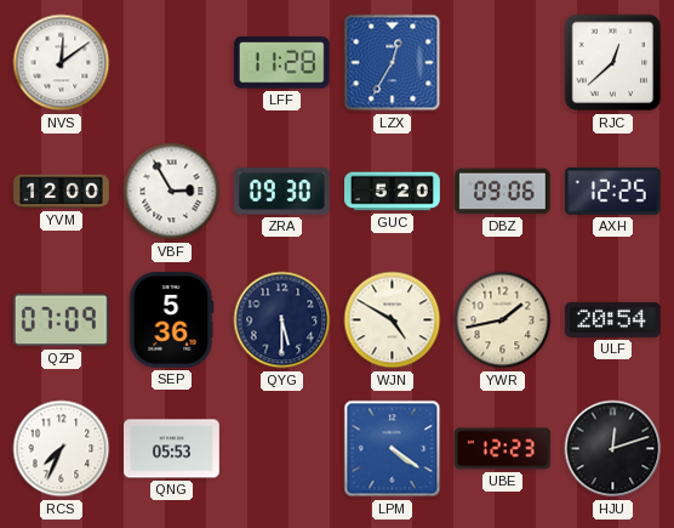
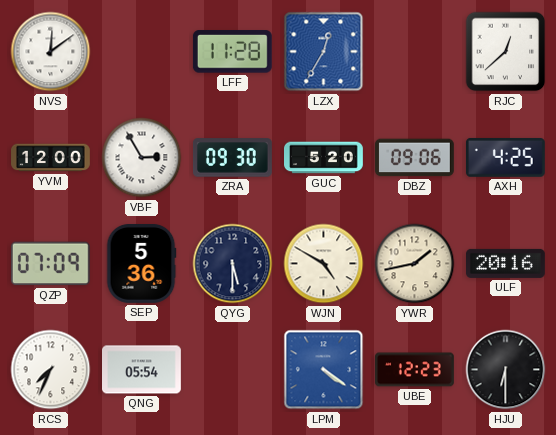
AXH: 12:25 -> 4:25
ULF: 20:54 -> 20:16
QNG: 05:53 -> 05:54
HJU: 12:12 -> 6:30
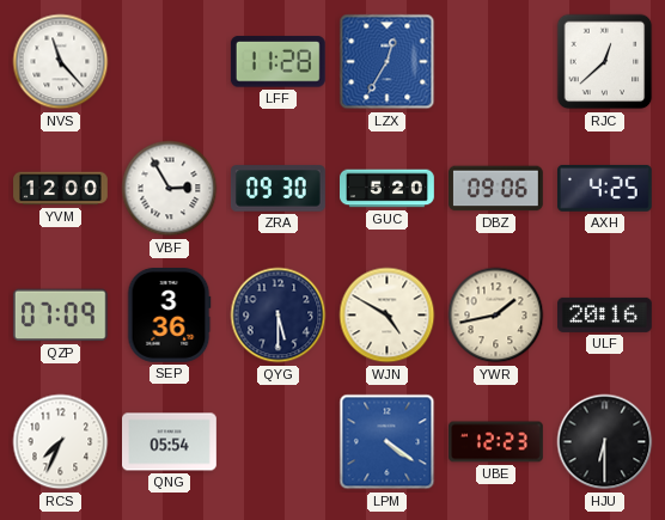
NVS: 12:09 -> 11:23
SEP: 5:36 -> 3:36
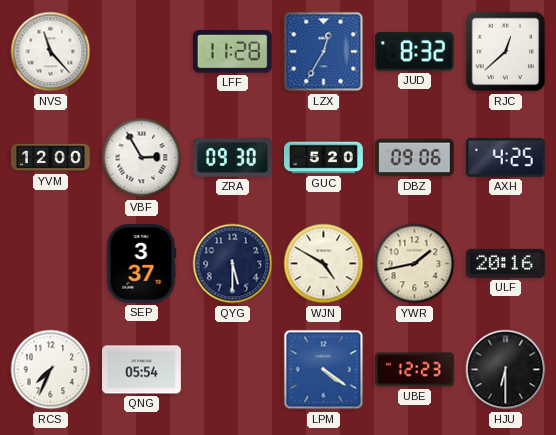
JUD: none -> 8:32
QZP: 07:09 -> none
SEP: 3:36 -> 3:37
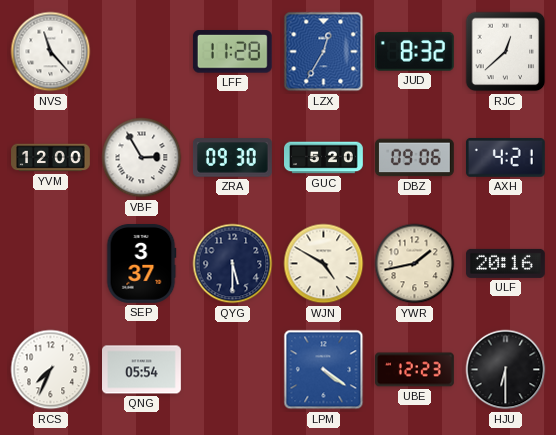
AXH: 4:25 -> 4:21
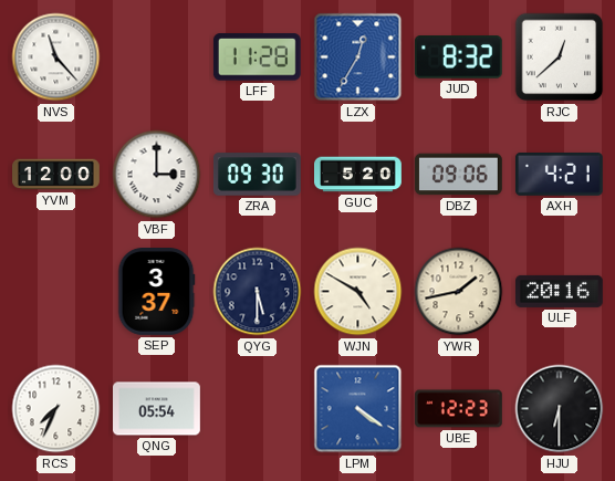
VBF: 2:55 -> 3:00
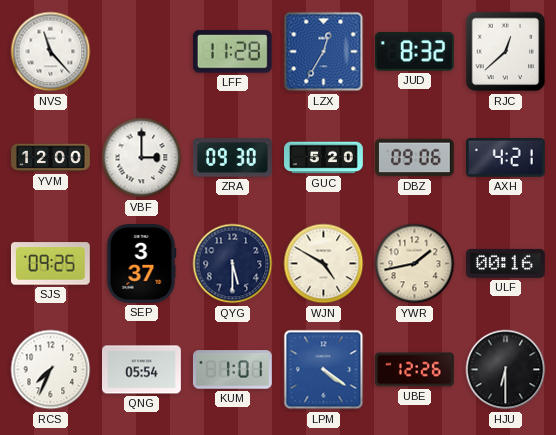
SJS: none -> 09:25
ULF: 20:16 -> 00:16
KUM: none -> 1:01
UBE: 12:23 -> 12:26
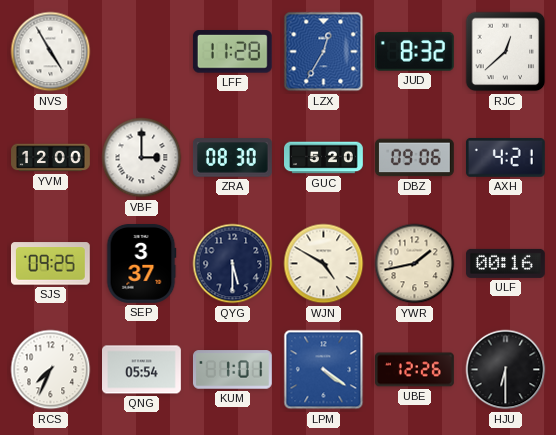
NVS: 11:23 -> 4:55
ZRA: 09:30 -> 08:30
